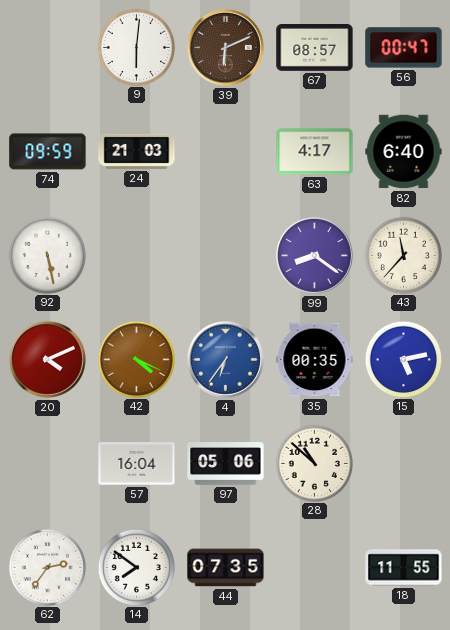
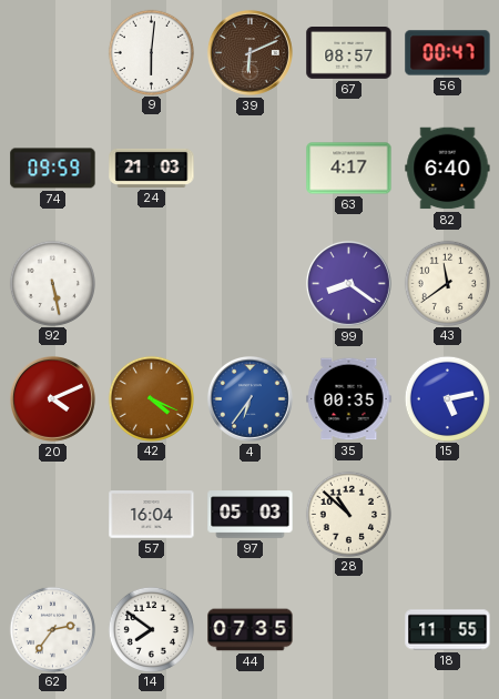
43: 11:37 -> 11:39
97: 05:06 -> 05:03
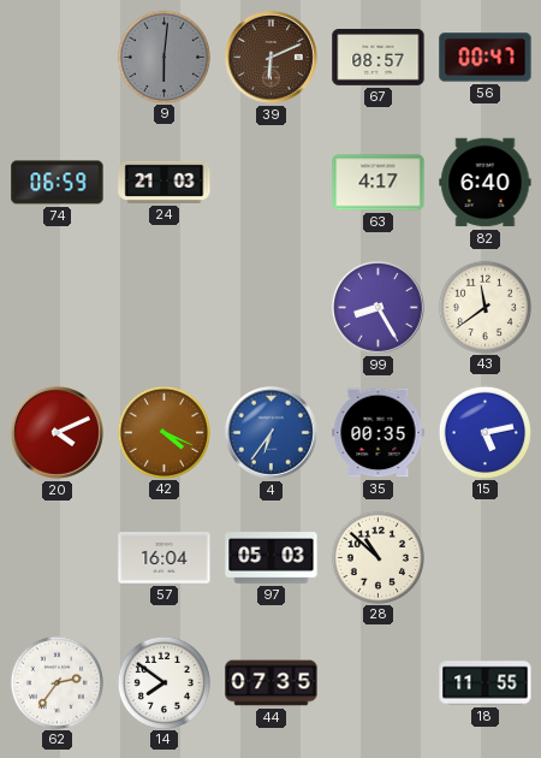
9 dial: white -> grey
74: 09:59 -> 06:59
92: 5:28 -> none
99: 8:21 -> 8:25
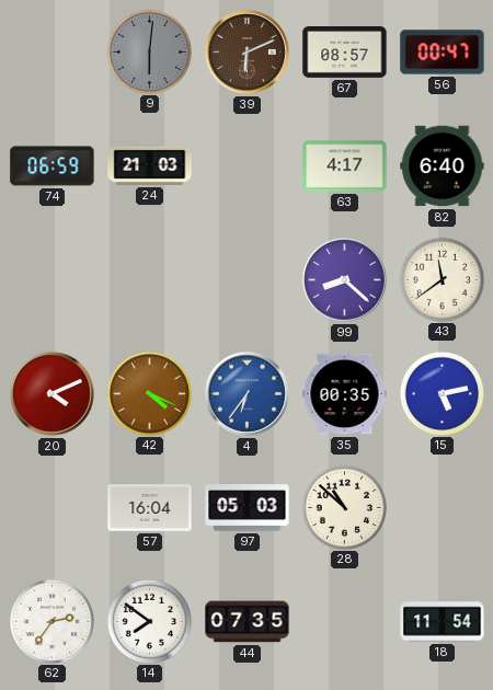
99: 8:25 -> 8:22
18: 11:55 -> 11:54
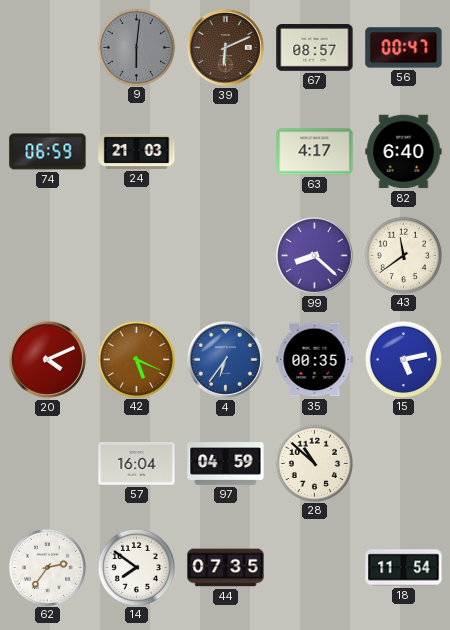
42: 4:19 -> 5:19
97: 05:03 -> 04:59
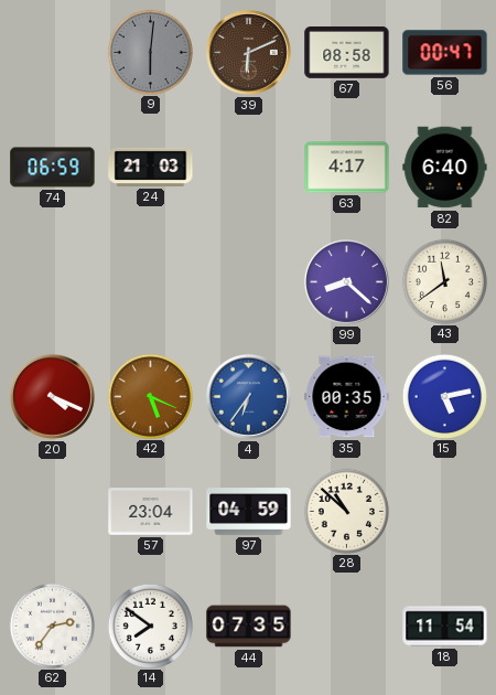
67: 08:57 -> 08:58
20: 4:11 -> 4:19
57: 16:04 -> 23:04
